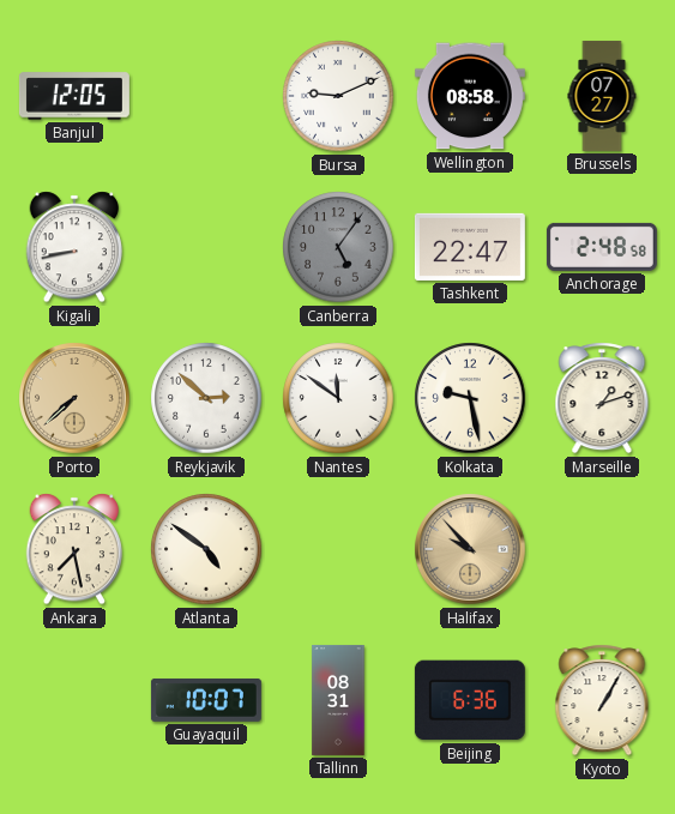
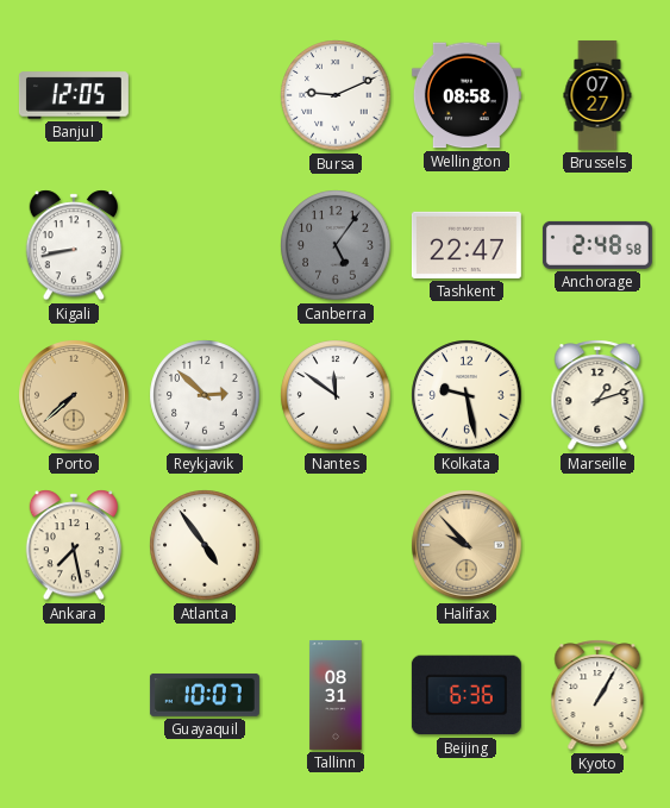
Atlanta: 4:51 -> 4:54
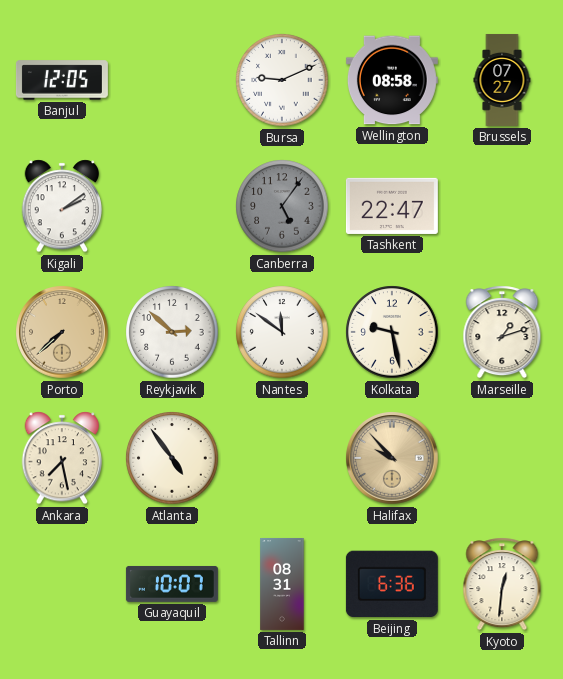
Kigali: 8:43 -> 2:09
Anchorage: 2:48 -> none
Kyoto: 1:05 -> 12:31
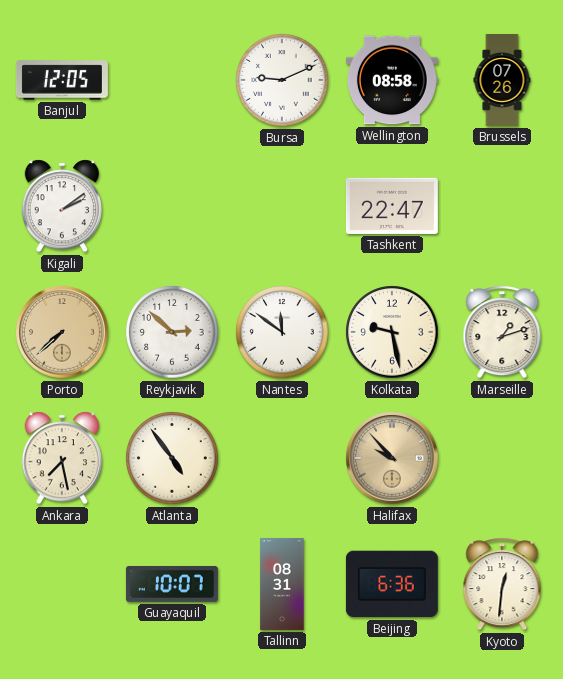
Brussels: 07:27 -> 07:26
Canberra: 5:06 -> none
